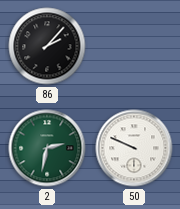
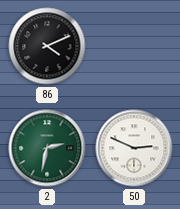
86: 2:07 -> 4:11
50: 9:49 -> 2:49
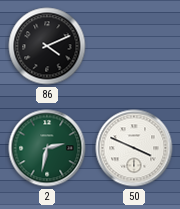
50: 2:49 -> 3:49
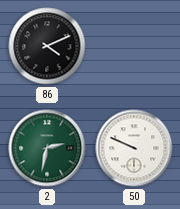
50: 3:49 -> 9:49
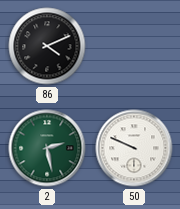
2: 2:32 -> 2:28
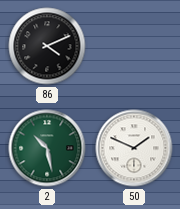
2: 2:28 -> 10:28
50: 9:49 -> 1:49
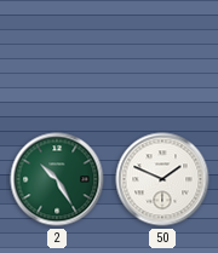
86: 4:11 -> none
2: 10:28 -> 10:25
